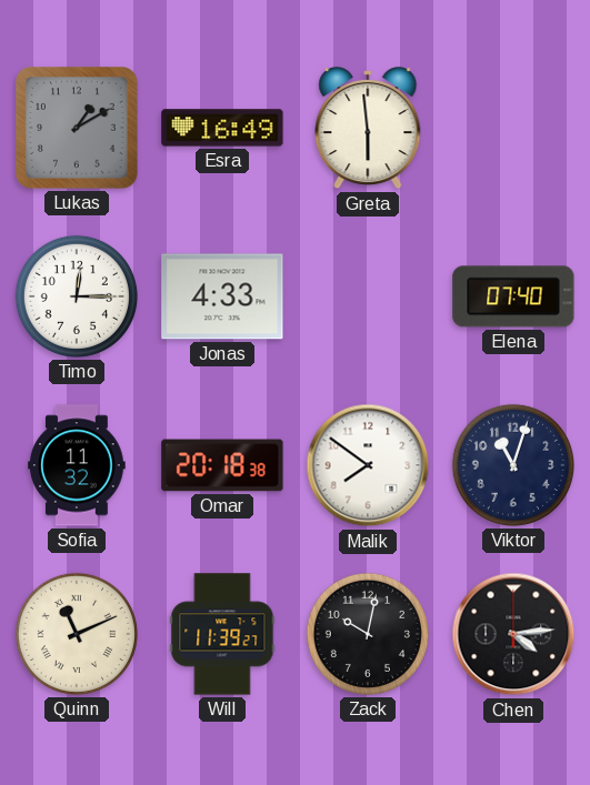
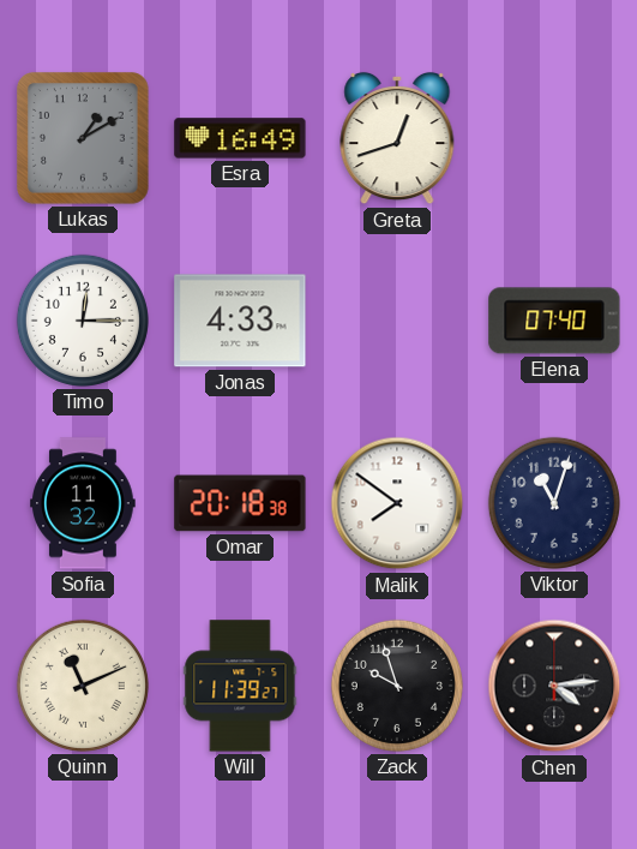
Greta: 5:59 -> 12:42
Zack: 10:02 -> 9:57
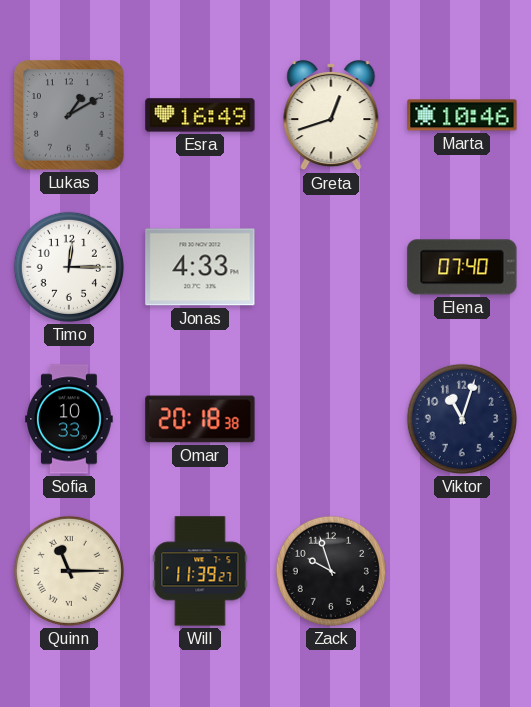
Marta: none -> 10:46
Sofia: 11:32 -> 10:33
Malik: 7:51 -> none
Quinn: 11:11 -> 11:15
Chen: 4:14 -> none
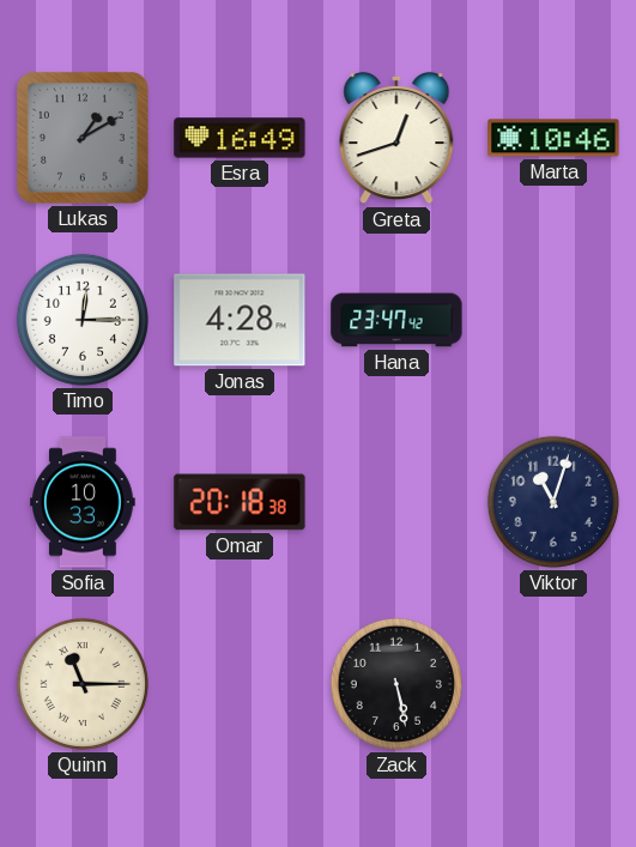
Jonas: 4:33 -> 4:28
Hana: none -> 23:47
Elena: 07:40 -> none
Will: 11:39 -> none
Zack: 9:57 -> 5:28
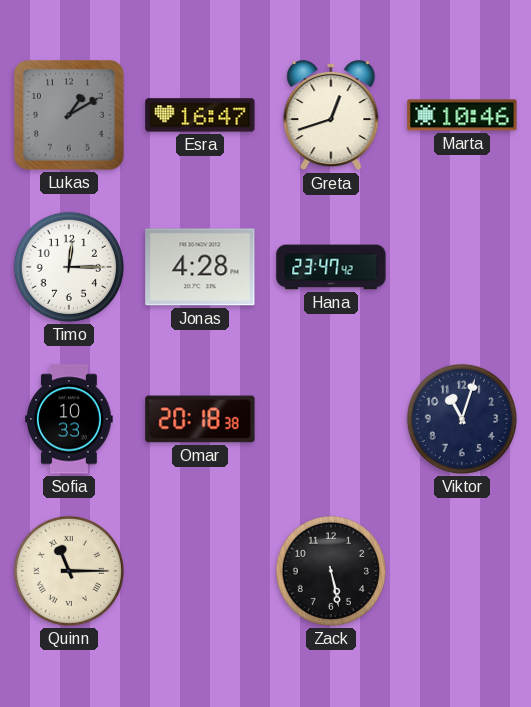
Esra: 16:49 -> 16:47
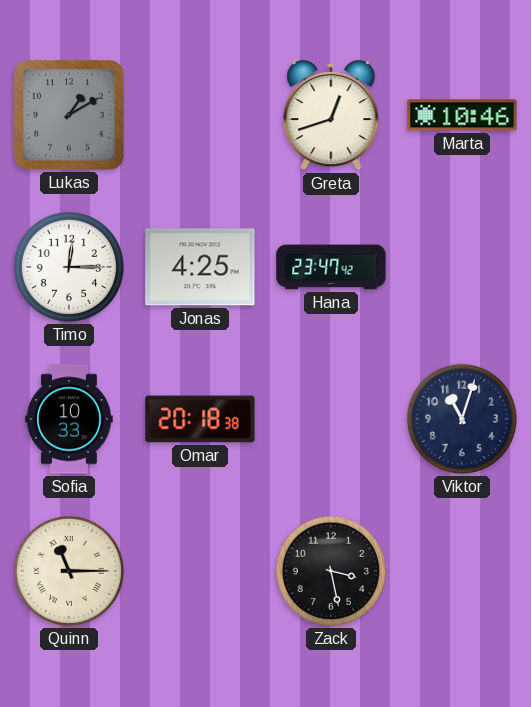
Esra: 16:47 -> none
Jonas: 4:28 -> 4:25
Zack: 5:28 -> 3:28
